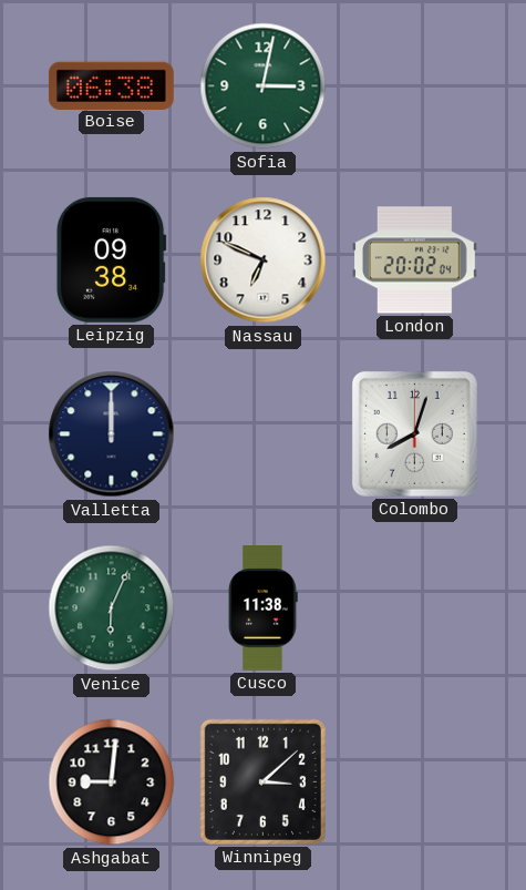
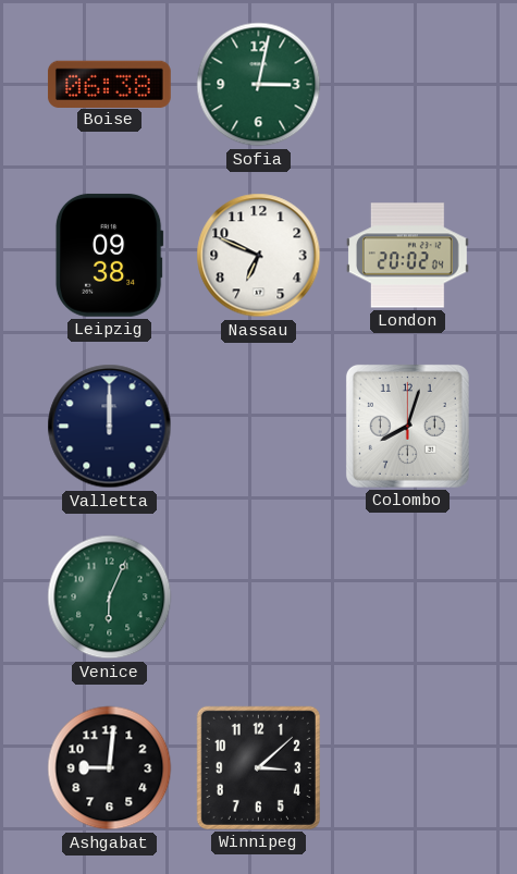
Cusco: 11:38 -> none
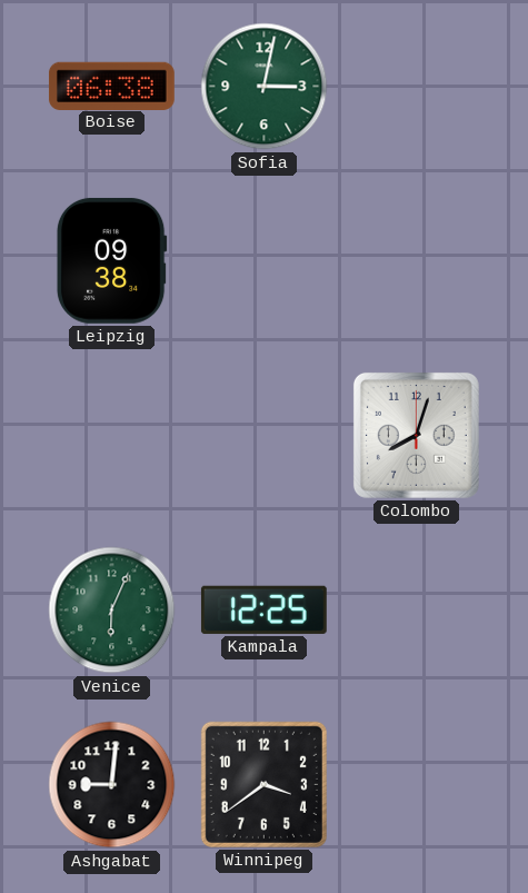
Nassau: 6:49 -> none
London: 20:02 -> none
Valletta: 12:00 -> none
Kampala: none -> 12:25
Winnipeg: 3:08 -> 3:39
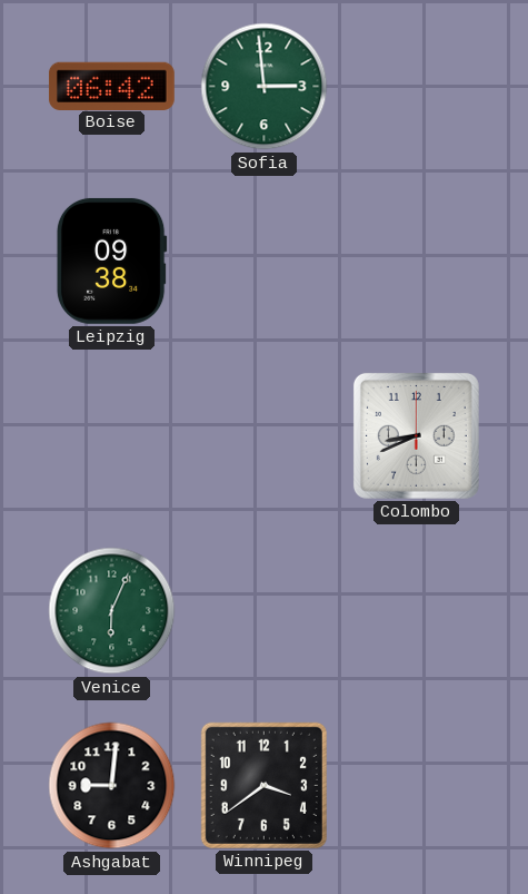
Boise: 06:38 -> 06:42
Sofia: 3:02 -> 2:59
Colombo: 8:03 -> 8:41
Kampala: 12:25 -> none
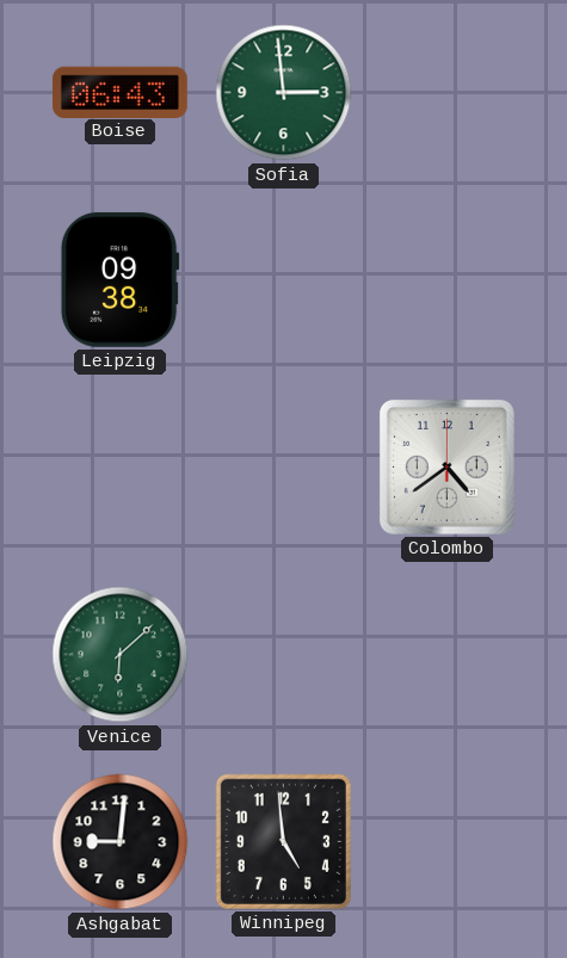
Boise: 06:42 -> 06:43
Colombo: 8:41 -> 4:39
Venice: 6:04 -> 6:08
Winnipeg: 3:39 -> 4:59
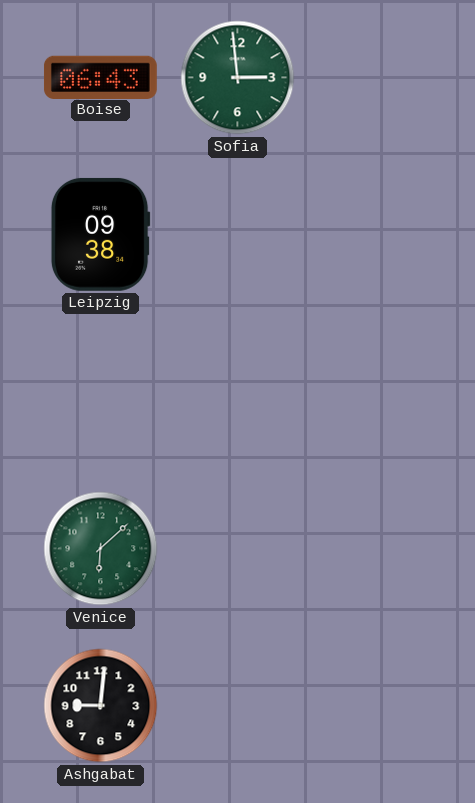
Colombo: 4:39 -> none
Winnipeg: 4:59 -> none
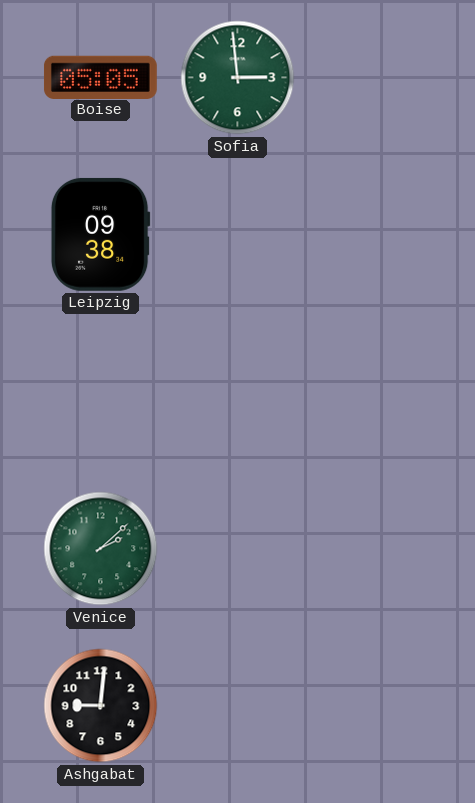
Boise: 06:43 -> 05:05
Venice: 6:08 -> 2:08
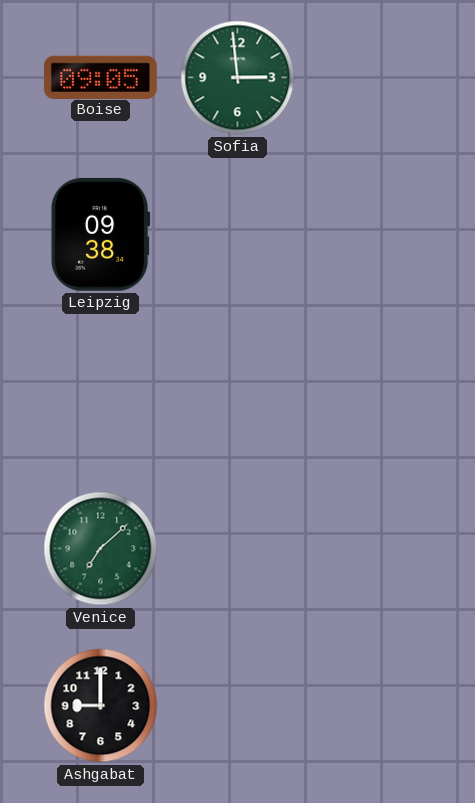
Boise: 05:05 -> 09:05
Venice: 2:08 -> 7:08
Ashgabat: 9:01 -> 9:00
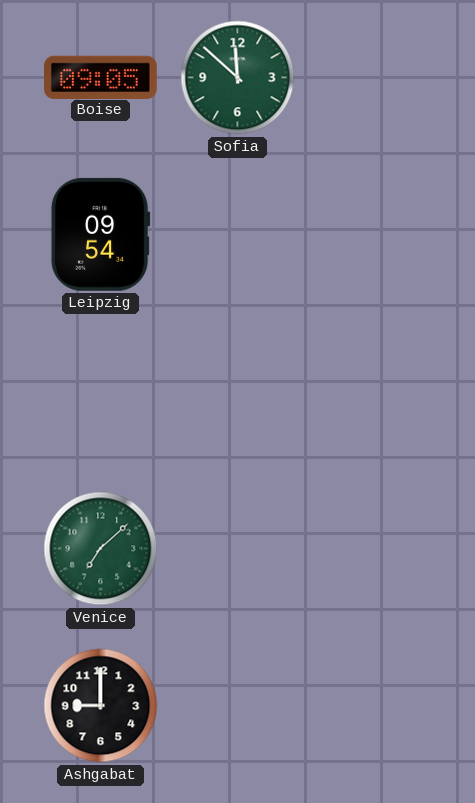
Sofia: 2:59 -> 11:52
Leipzig: 09:38 -> 09:54
